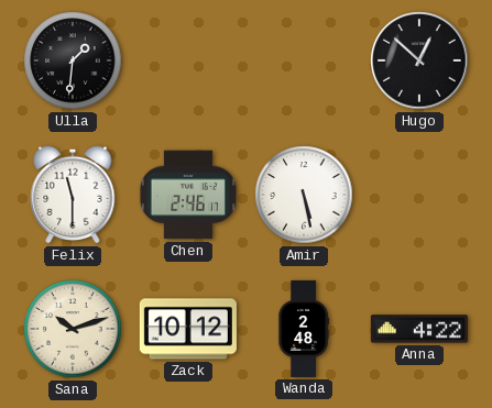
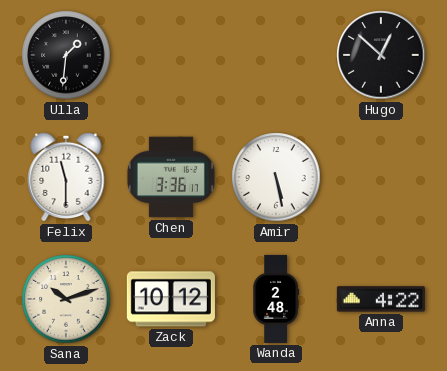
Chen: 2:46 -> 3:36
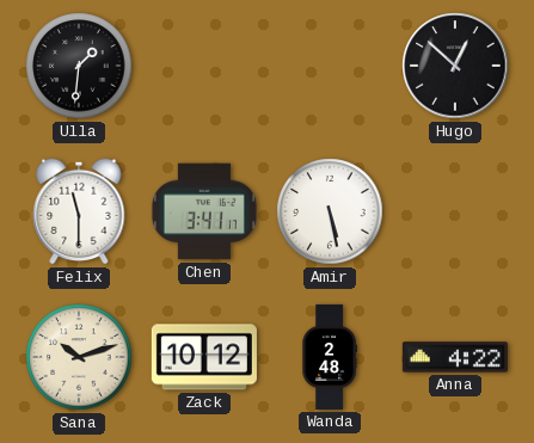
Chen: 3:36 -> 3:41
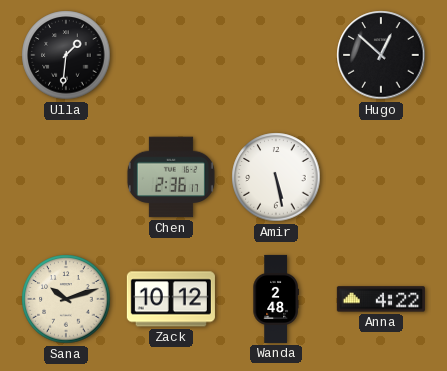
Felix: 11:30 -> none
Chen: 3:41 -> 2:36
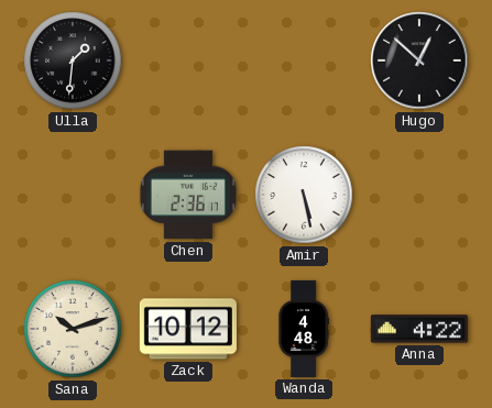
Wanda: 2:48 -> 4:48
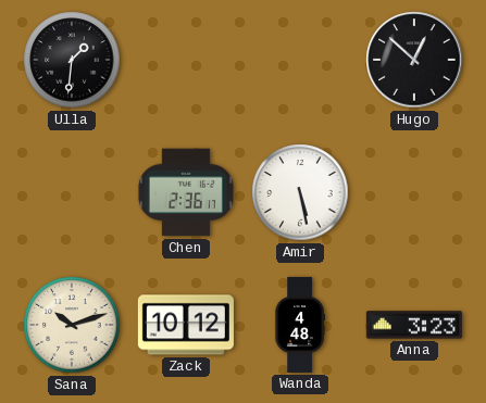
Anna: 4:22 -> 3:23
